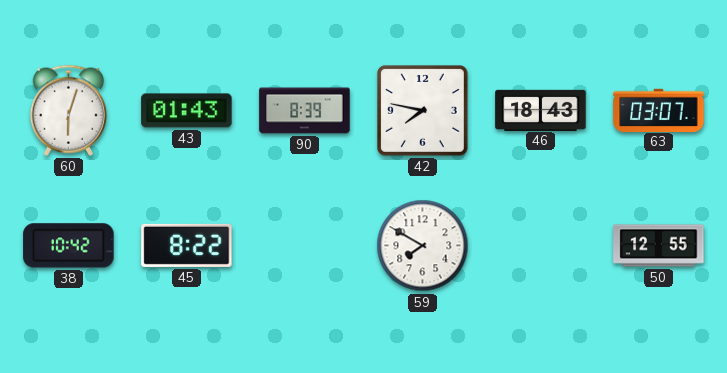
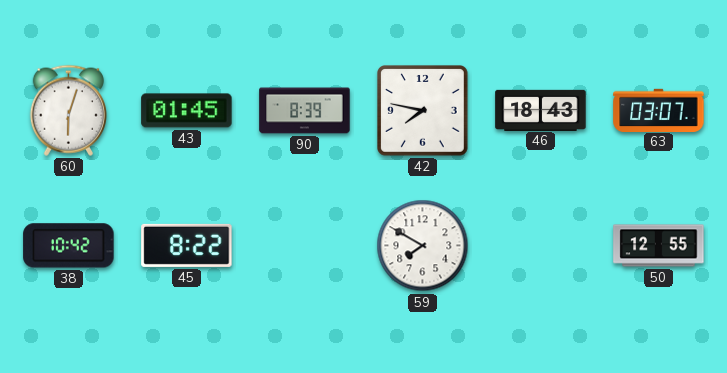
43: 01:43 -> 01:45
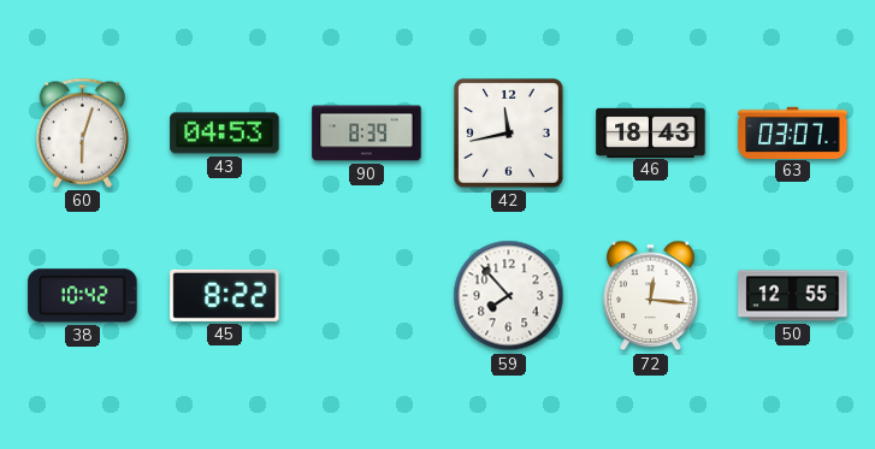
43: 01:45 -> 04:53
42: 7:47 -> 11:43
59: 7:50 -> 7:53
72: none -> 12:16
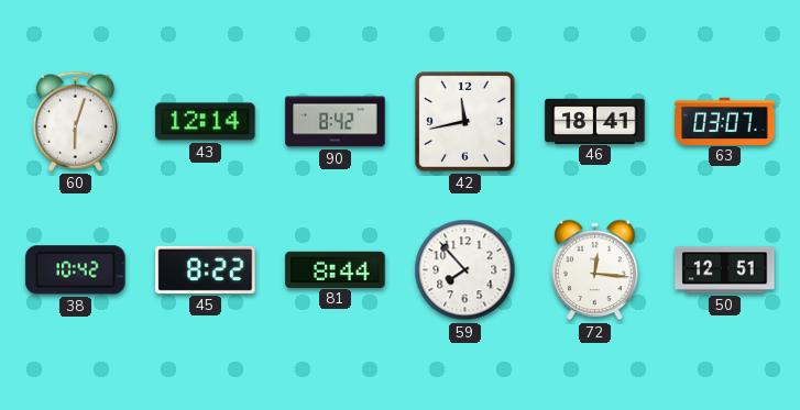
43: 04:53 -> 12:14
90: 8:39 -> 8:42
46: 18:43 -> 18:41
81: none -> 8:44
50: 12:55 -> 12:51
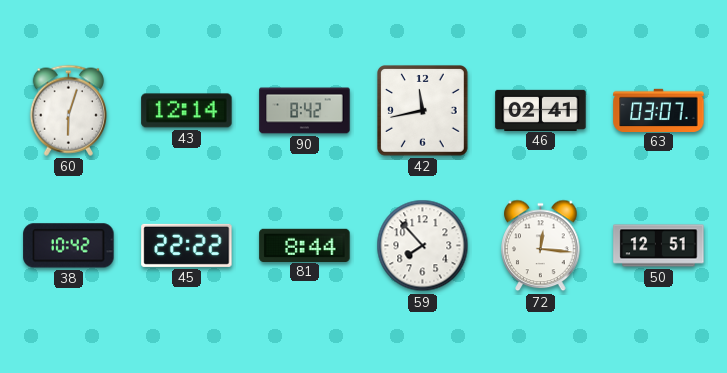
46: 18:41 -> 02:41
45: 8:22 -> 22:22
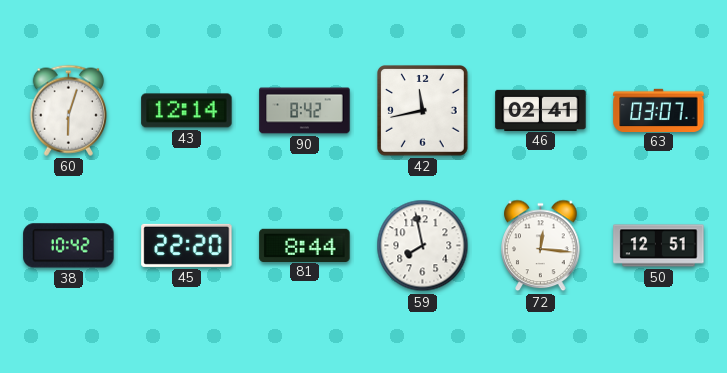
45: 22:22 -> 22:20
59: 7:53 -> 7:58
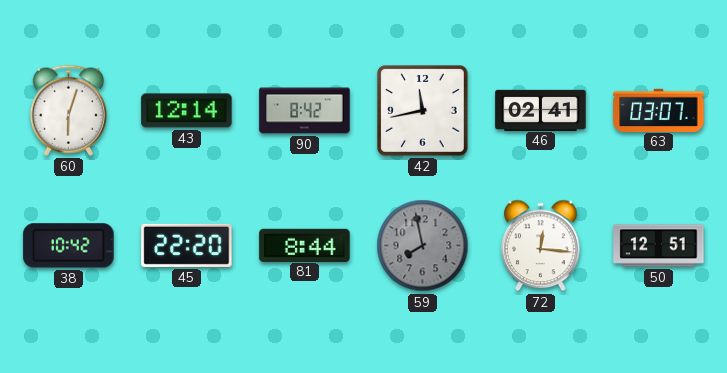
59 dial: white -> grey
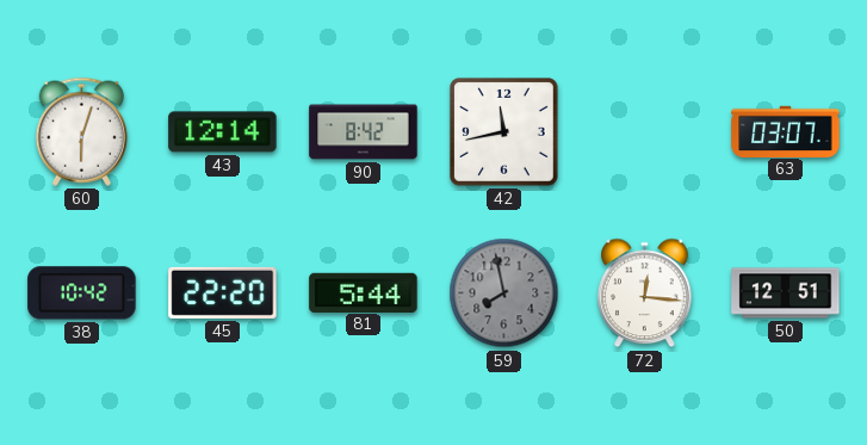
46: 02:41 -> none
81: 8:44 -> 5:44
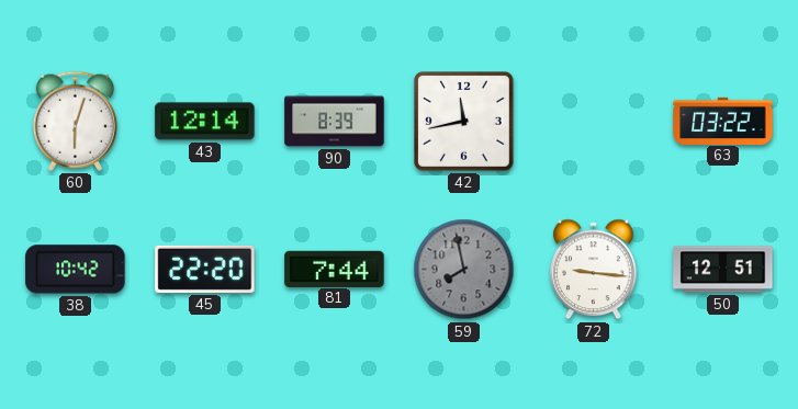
90: 8:42 -> 8:39
63: 03:07 -> 03:22
81: 5:44 -> 7:44
72: 12:16 -> 9:16
